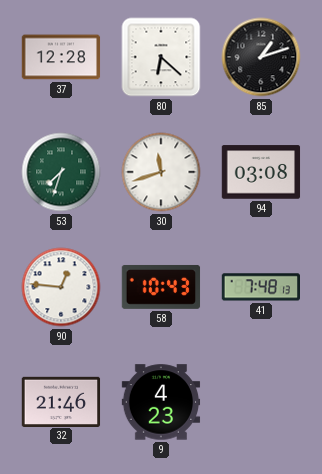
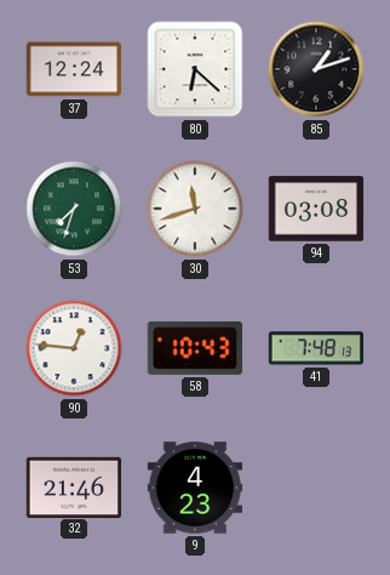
37: 12:28 -> 12:24
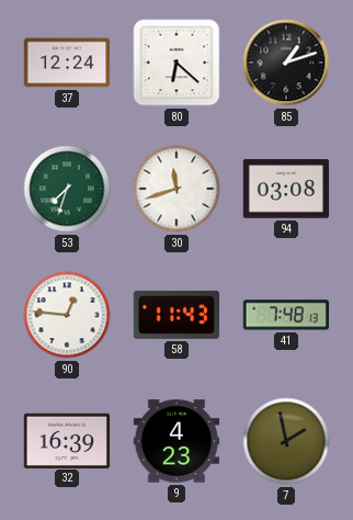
58: 10:43 -> 11:43
32: 21:46 -> 16:39
7: none -> 1:58
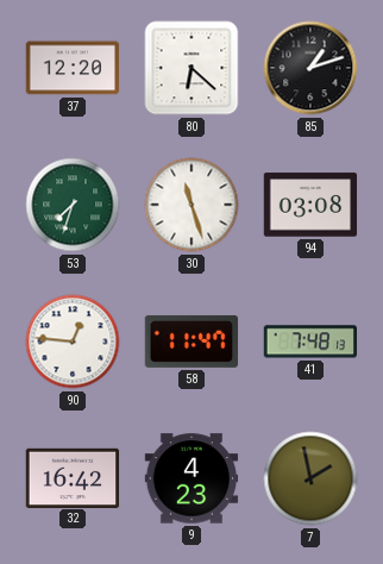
37: 12:24 -> 12:20
30: 11:42 -> 11:27
58: 11:43 -> 11:47
32: 16:39 -> 16:42
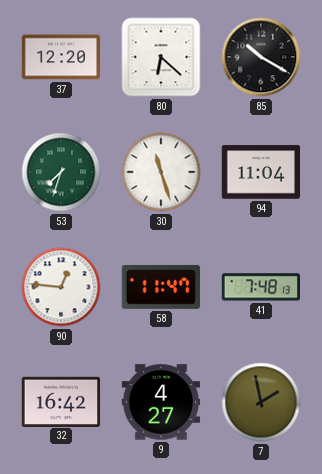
85: 1:12 -> 10:20
94: 03:08 -> 11:04
9: 4:23 -> 4:27
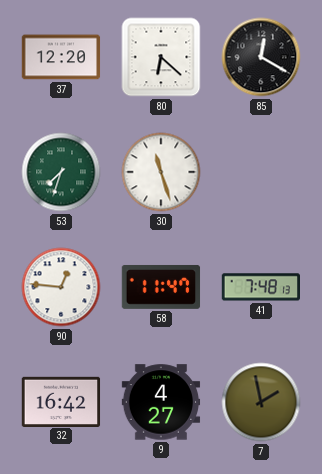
85: 10:20 -> 12:20
94: 11:04 -> none
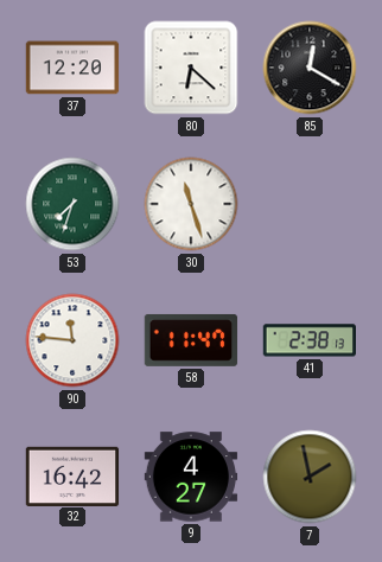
90: 12:46 -> 11:46
41: 7:48 -> 2:38
